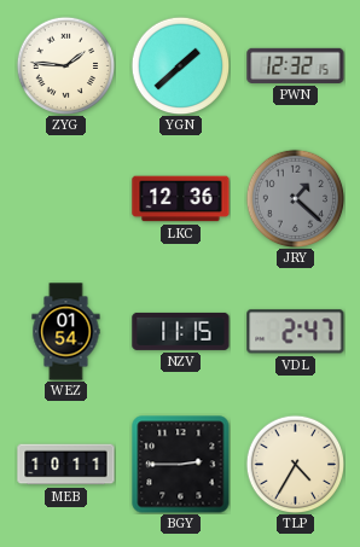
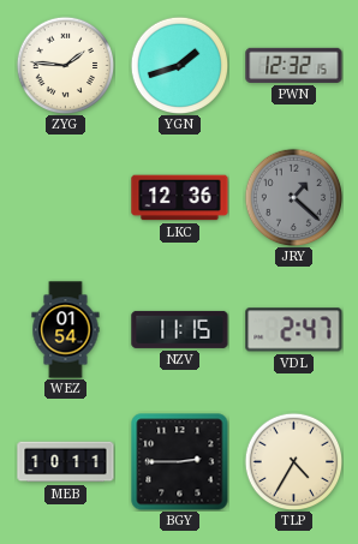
YGN: 1:38 -> 1:42
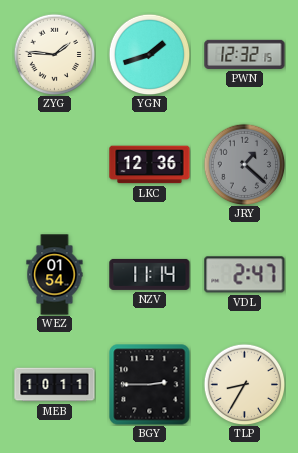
NZV: 11:15 -> 11:14
TLP: 4:35 -> 8:35
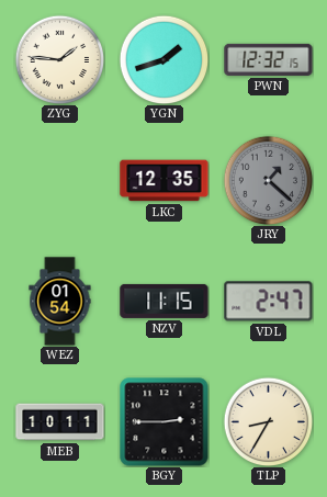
LKC: 12:36 -> 12:35
NZV: 11:14 -> 11:15
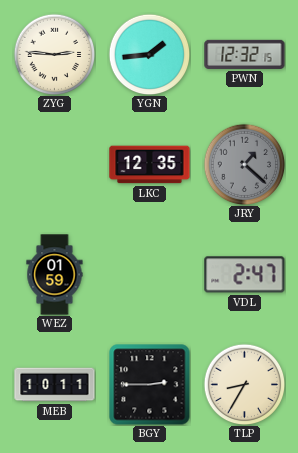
ZYG: 1:46 -> 2:46
YGN: 1:42 -> 1:44
WEZ: 01:54 -> 01:59
NZV: 11:15 -> none
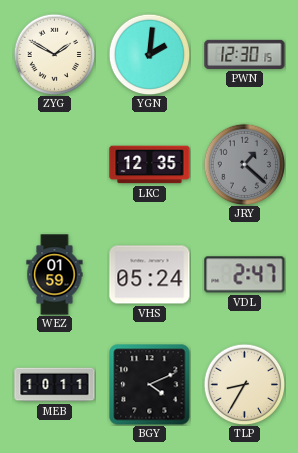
ZYG: 2:46 -> 1:50
YGN: 1:44 -> 2:01
PWN: 12:32 -> 12:30
VHS: none -> 05:24
BGY: 2:45 -> 4:11
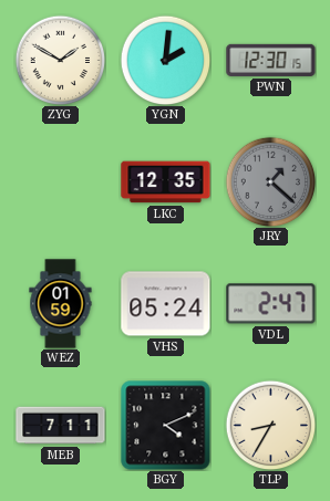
MEB: 10:11 -> 7:11
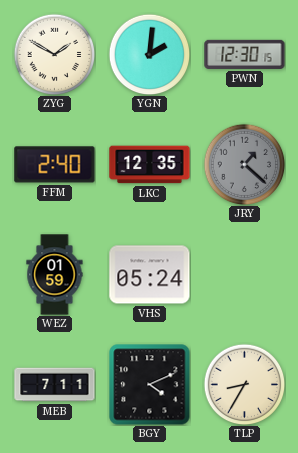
FFM: none -> 2:40
VDL: 2:47 -> none
